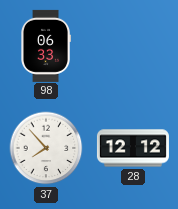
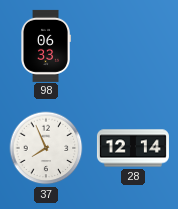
37: 7:53 -> 7:56
28: 12:12 -> 12:14
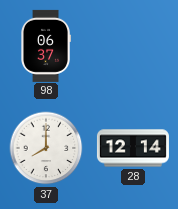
98: 06:33 -> 06:37
37: 7:56 -> 8:00
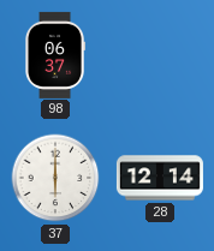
37: 8:00 -> 6:00
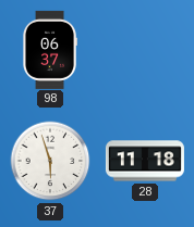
37: 6:00 -> 5:57
28: 12:14 -> 11:18
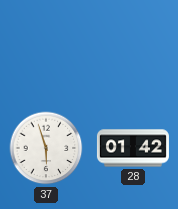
98: 06:37 -> none
28: 11:18 -> 01:42
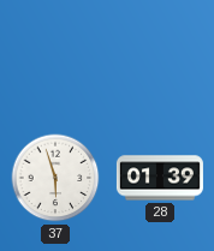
28: 01:42 -> 01:39
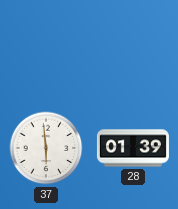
37: 5:57 -> 5:59
